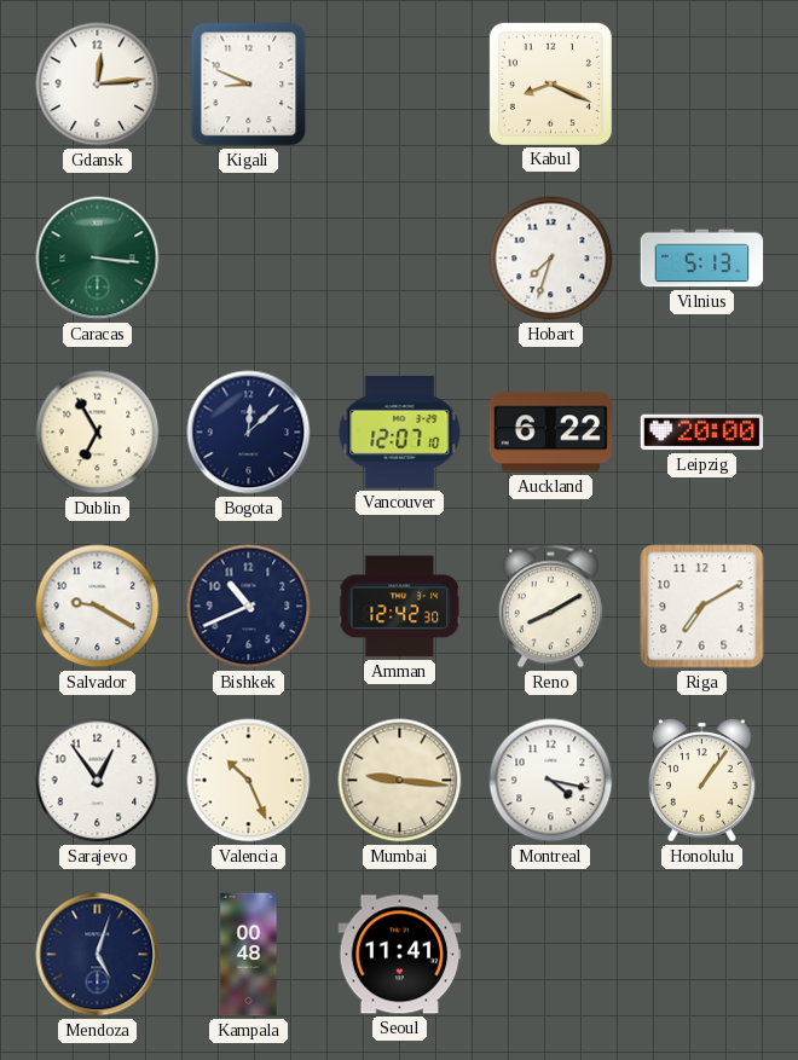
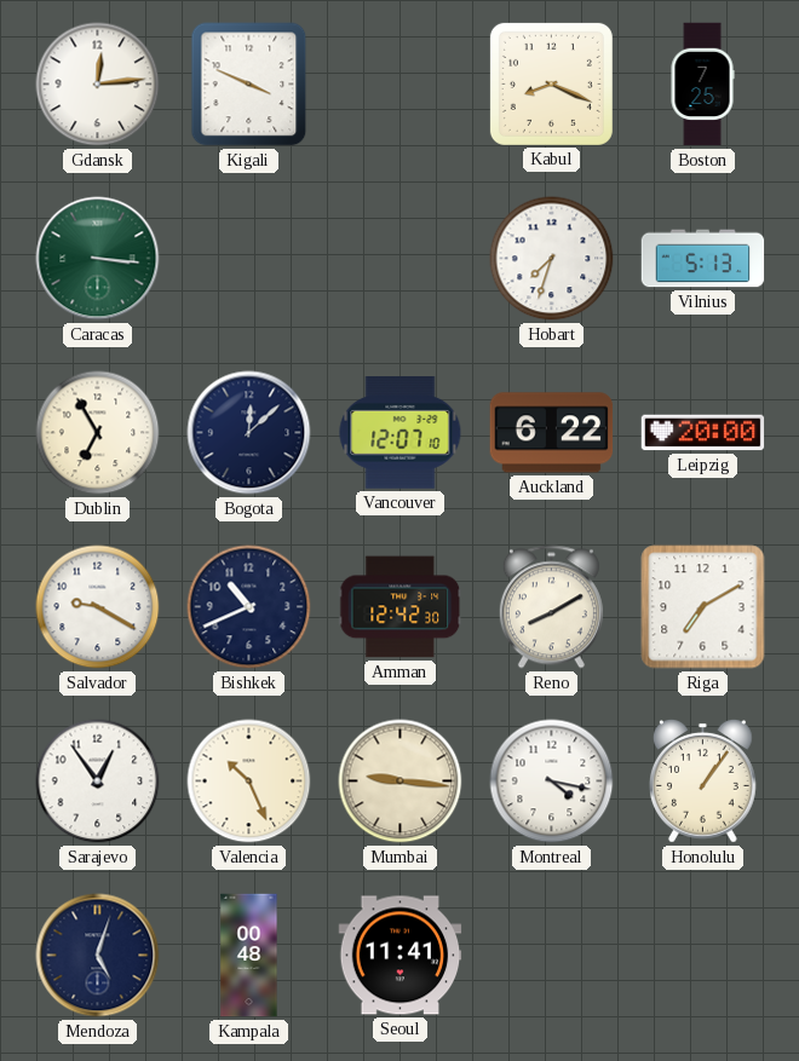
Kigali: 8:49 -> 3:49
Boston: none -> 7:25
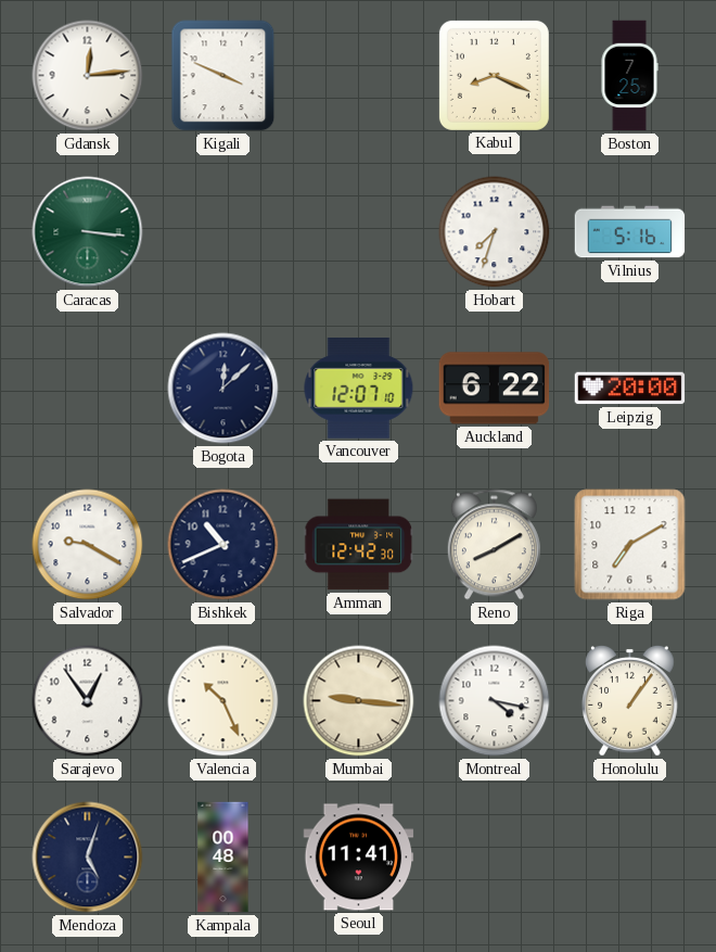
Vilnius: 5:13 -> 5:16
Dublin: 6:55 -> none
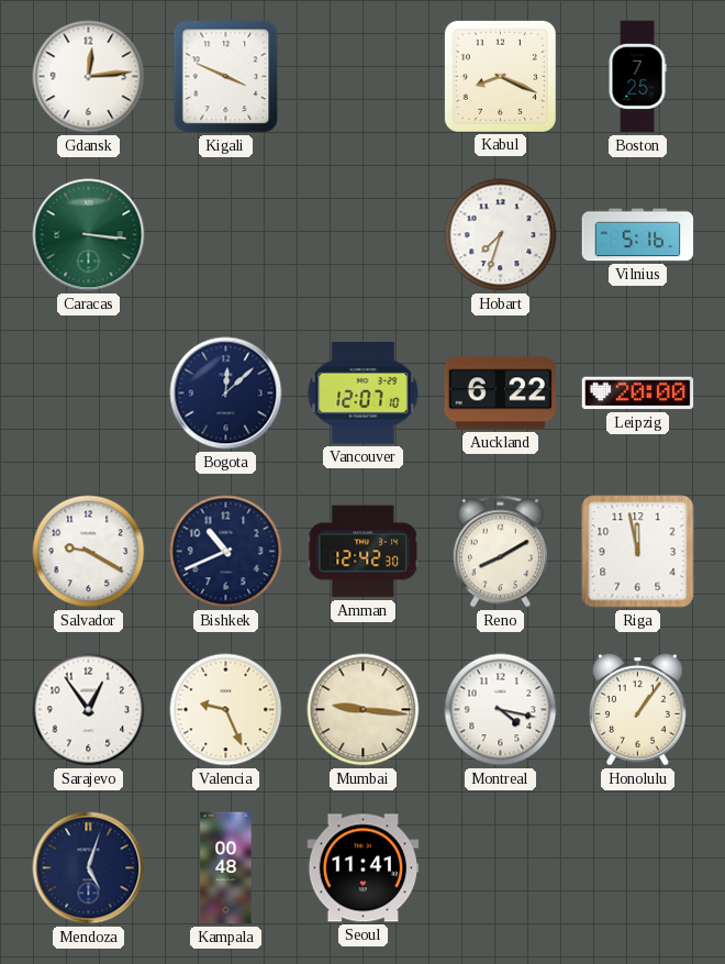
Riga: 7:10 -> 11:58
Valencia: 10:26 -> 9:26
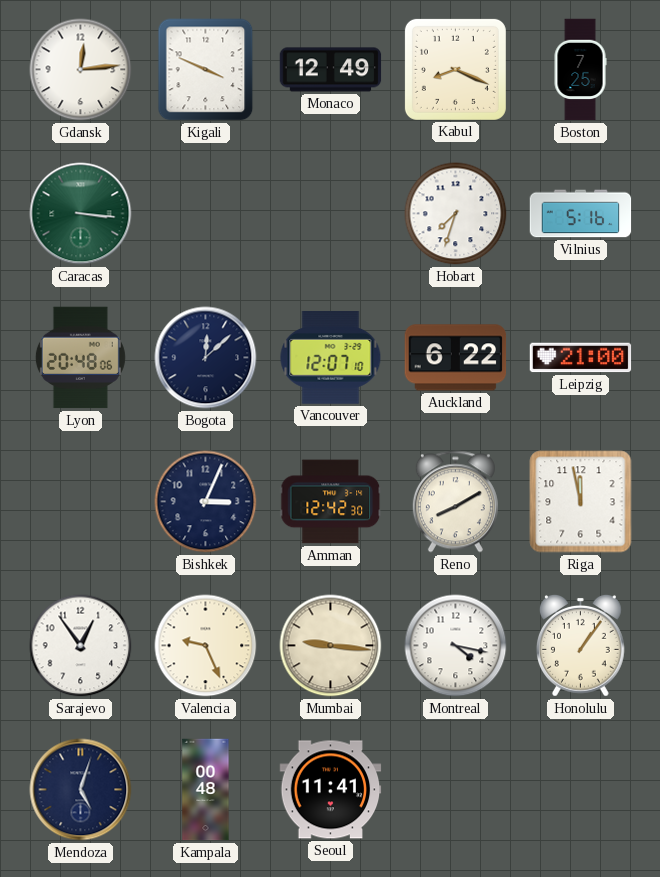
Monaco: none -> 12:49
Lyon: none -> 20:48
Leipzig: 20:00 -> 21:00
Salvador: 9:20 -> none
Bishkek: 10:41 -> 3:04
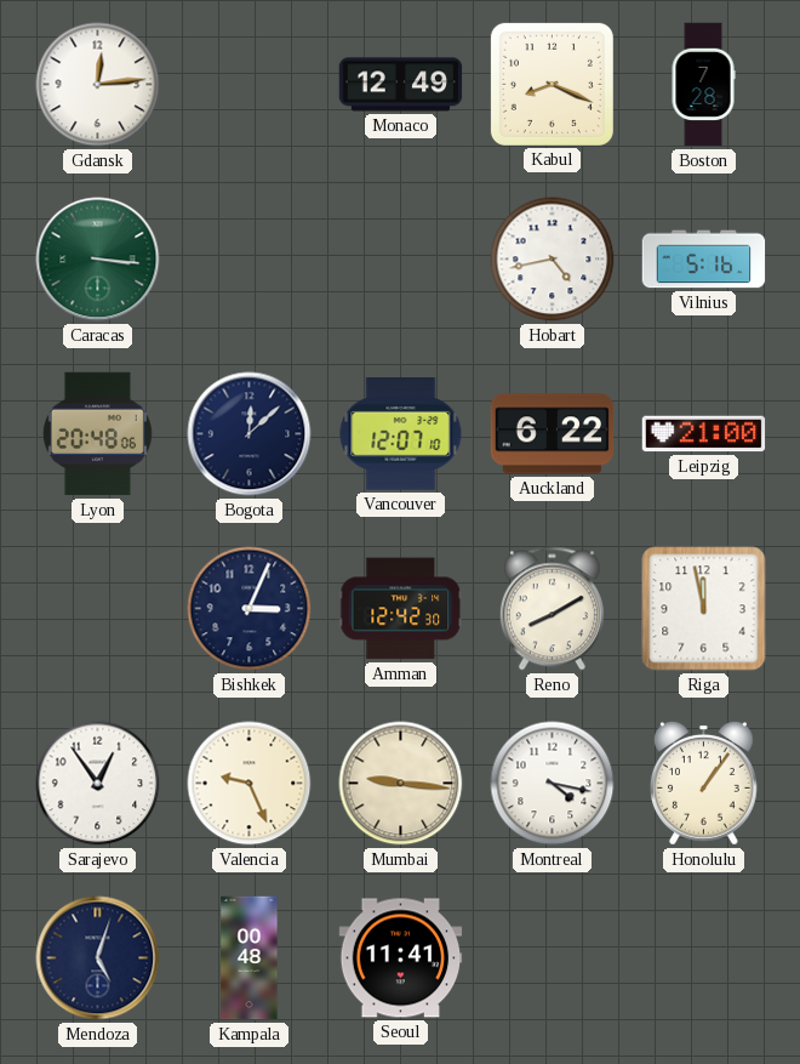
Kigali: 3:49 -> none
Boston: 7:25 -> 7:28
Hobart: 7:33 -> 4:43
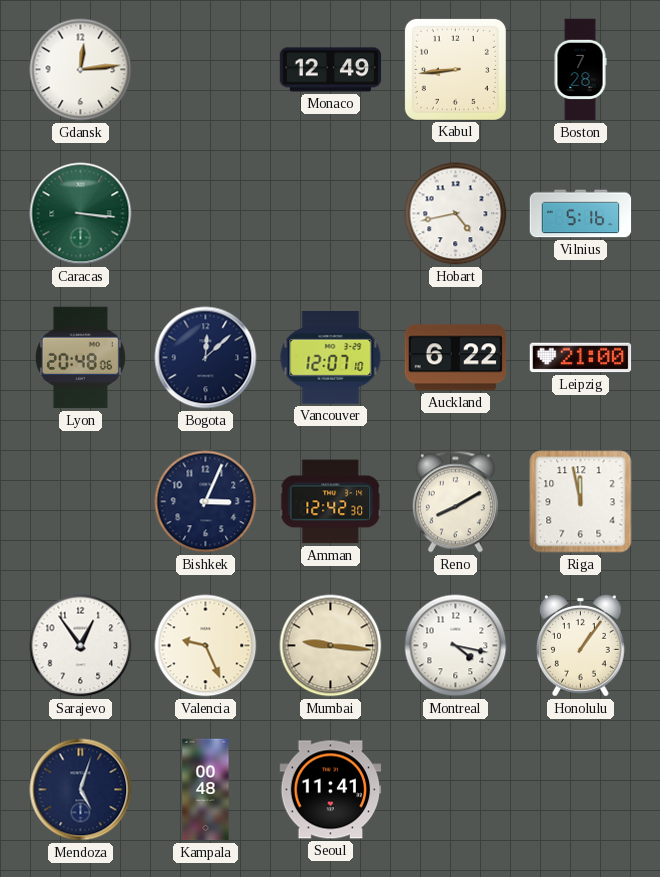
Kabul: 8:19 -> 8:44
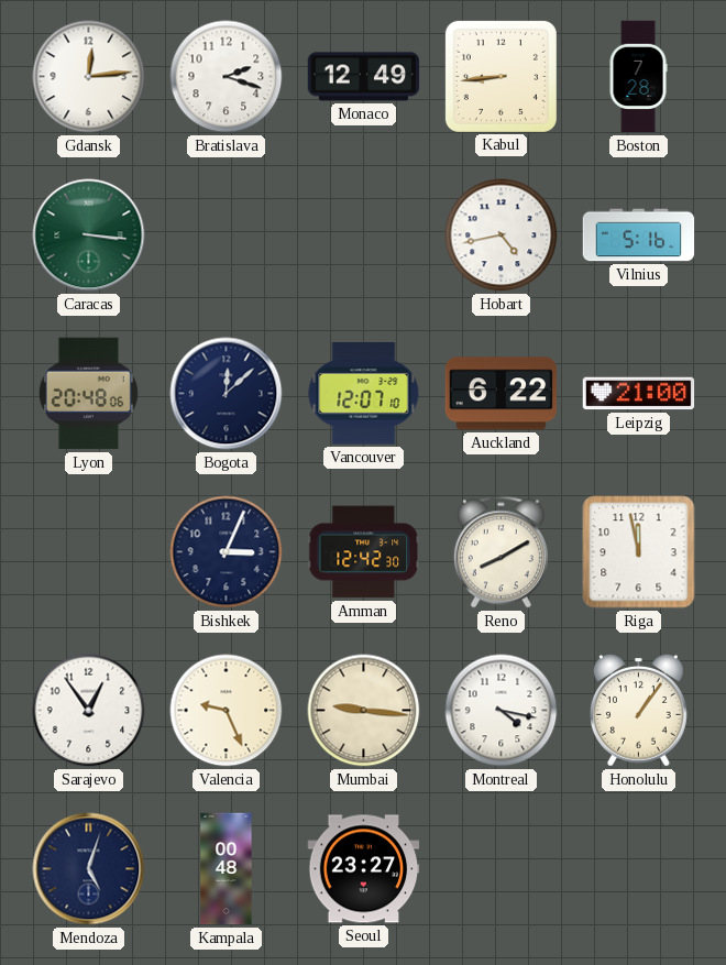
Bratislava: none -> 2:18
Seoul: 11:41 -> 23:27
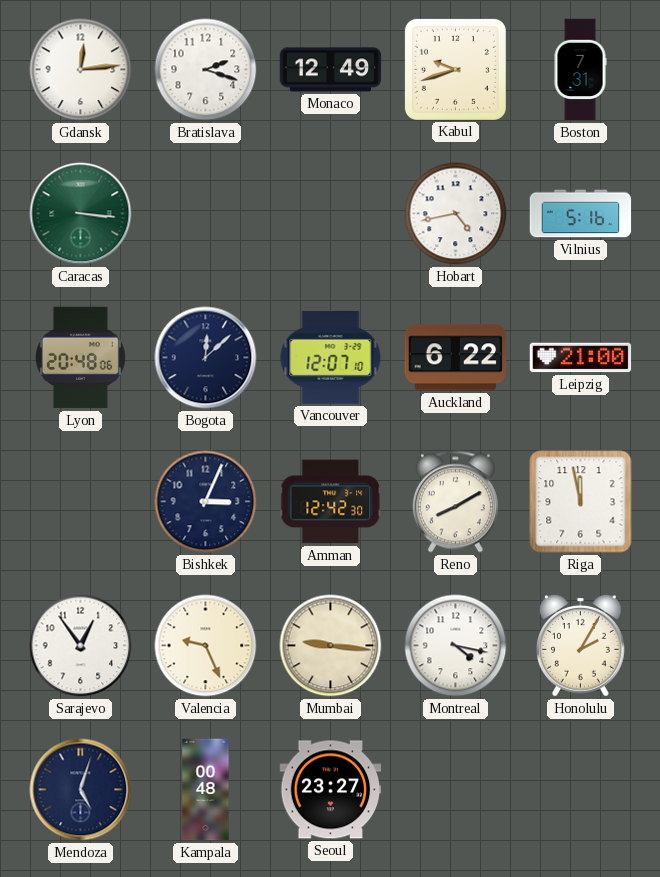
Kabul: 8:44 -> 9:42
Boston: 7:28 -> 7:31
Honolulu: 1:06 -> 2:05
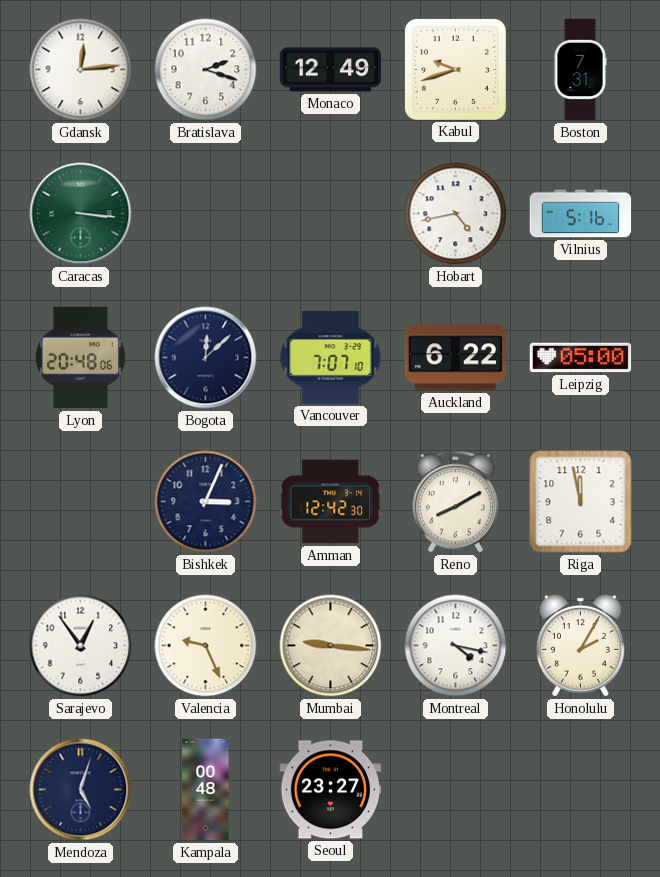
Vancouver: 12:07 -> 7:07
Leipzig: 21:00 -> 05:00
